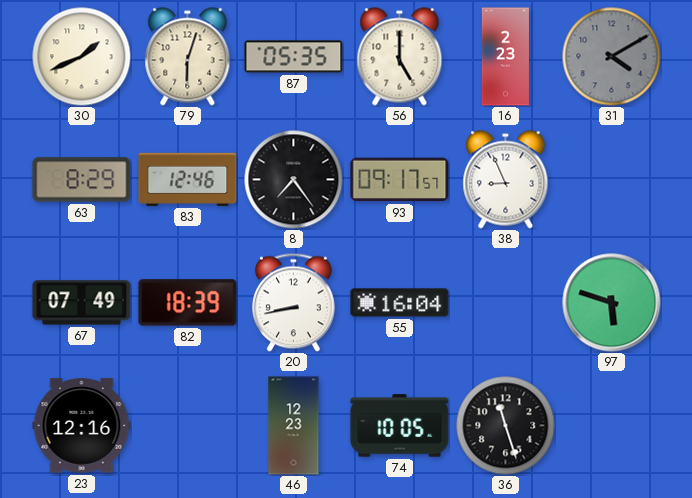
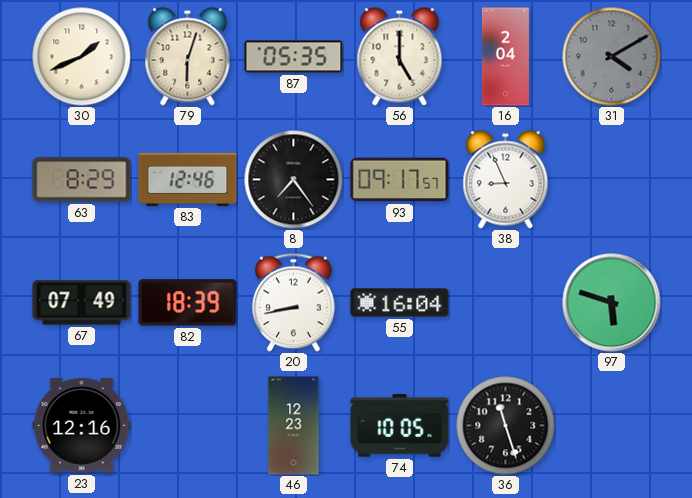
16: 2:23 -> 2:04
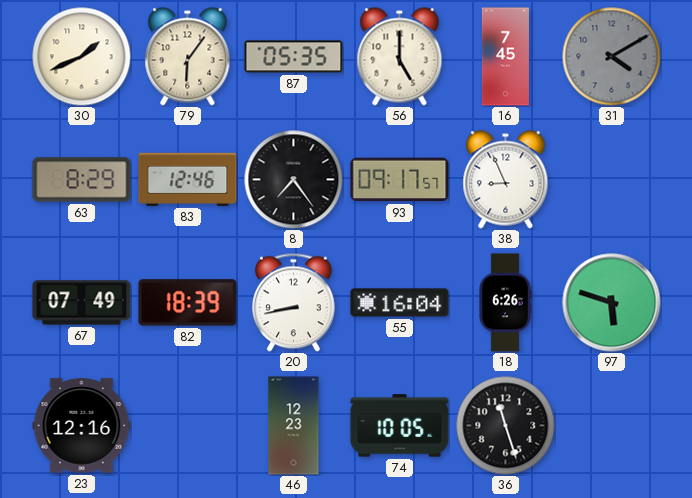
79: 6:03 -> 6:06
16: 2:04 -> 7:45
18: none -> 6:26
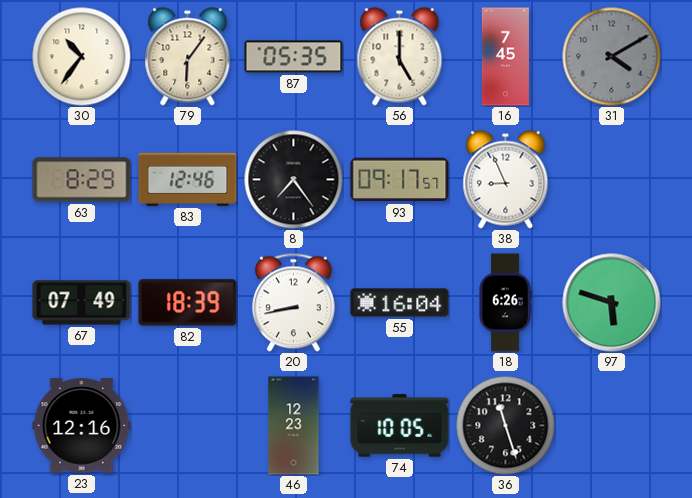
30: 1:41 -> 10:36
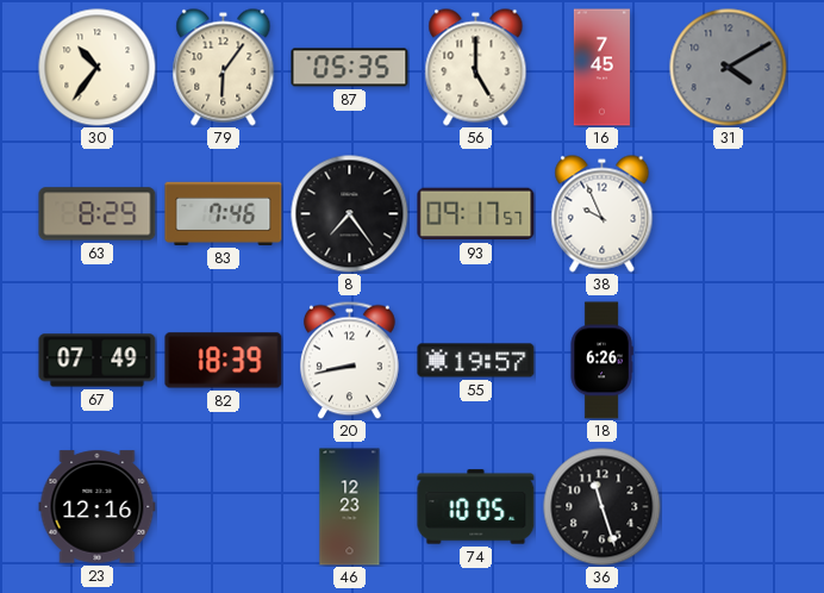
83: 12:46 -> 7:46
38: 8:56 -> 9:56
55: 16:04 -> 19:57
97: 5:48 -> none
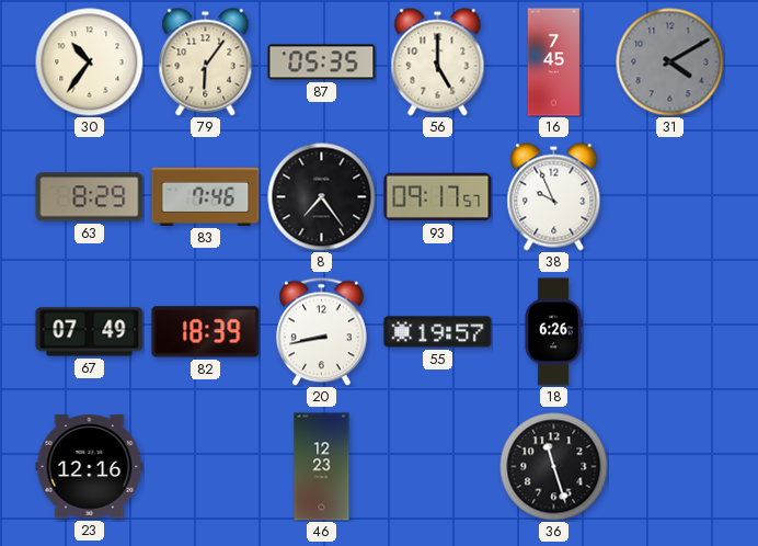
74: 10:05 -> none
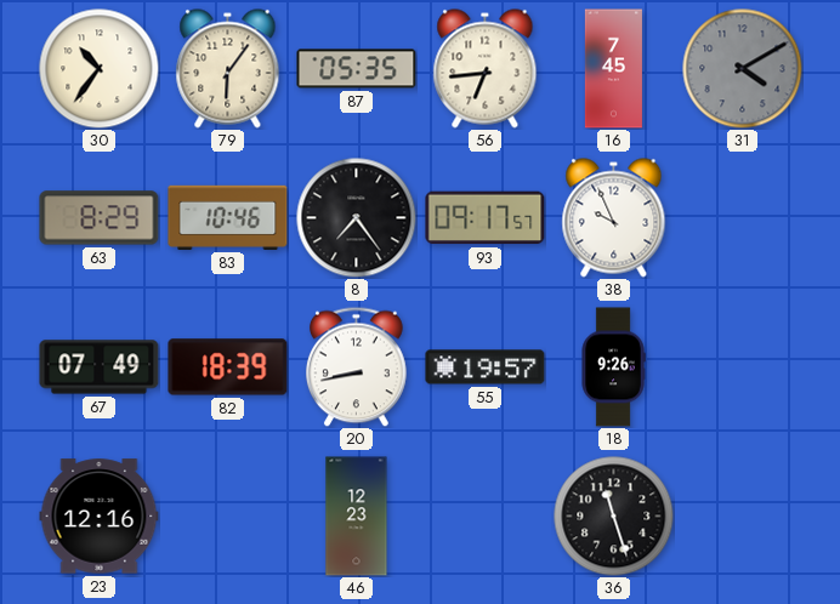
56: 5:00 -> 6:44
83: 7:46 -> 10:46
18: 6:26 -> 9:26
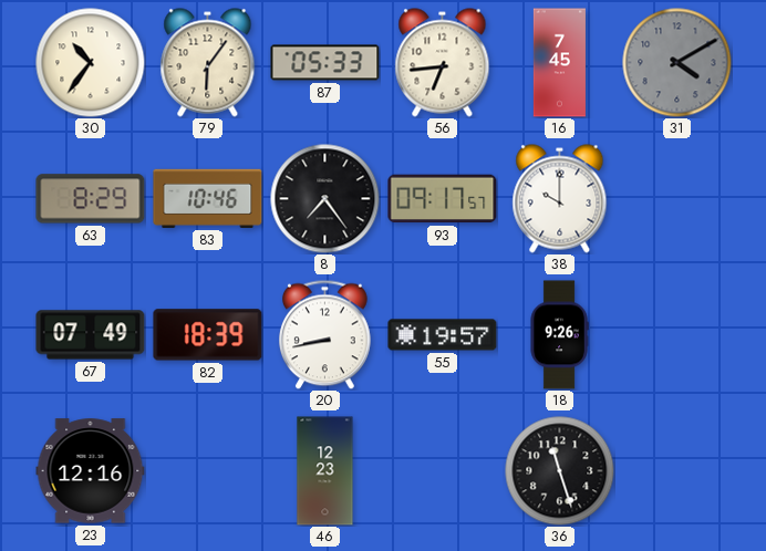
87: 05:35 -> 05:33
38: 9:56 -> 10:00
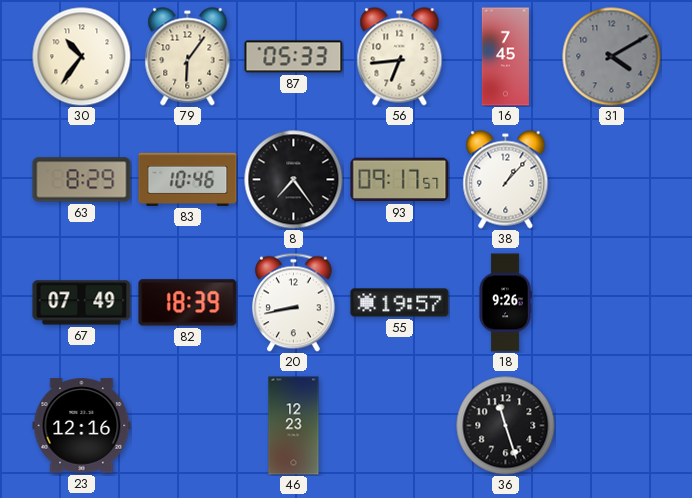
38: 10:00 -> 1:07
